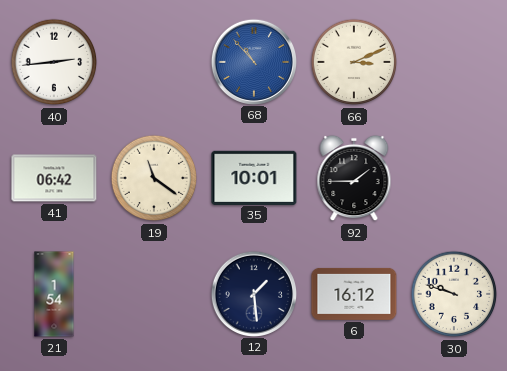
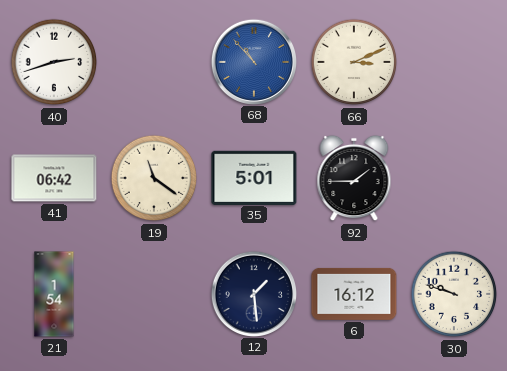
40: 2:44 -> 2:42
35: 10:01 -> 5:01
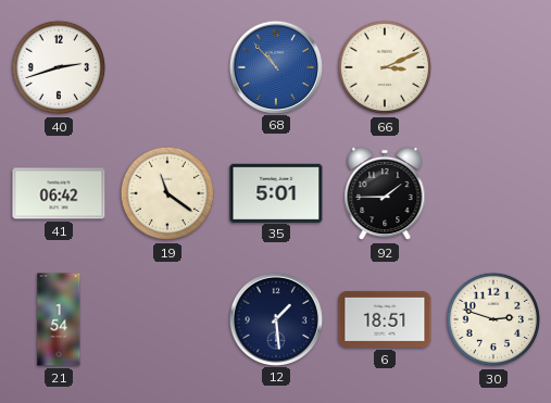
6: 16:12 -> 18:51
30: 9:48 -> 2:48
